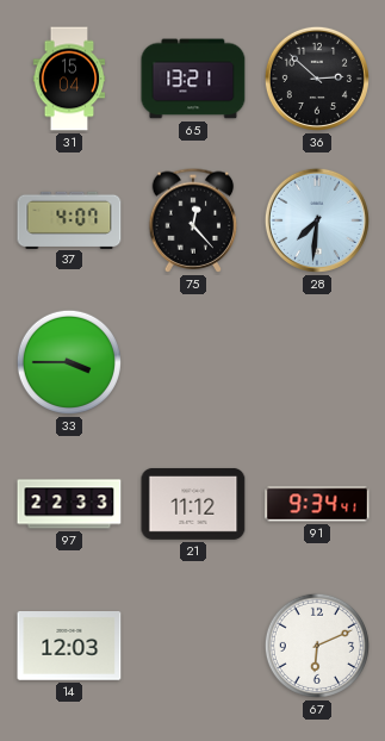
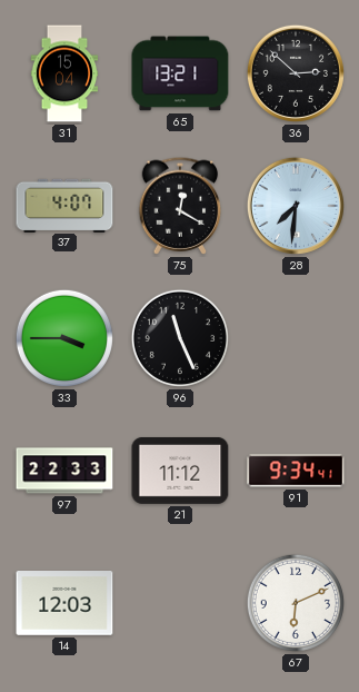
75: 12:23 -> 12:20
96: none -> 11:26
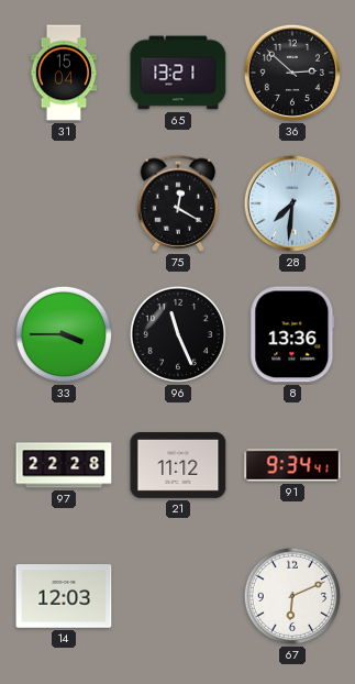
37: 4:07 -> none
8: none -> 13:36
97: 22:33 -> 22:28
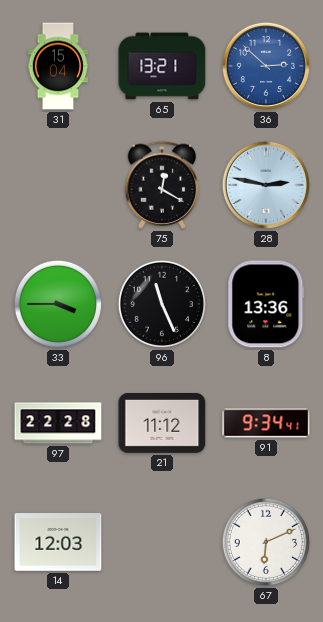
36 dial: black -> blue
28: 7:31 -> 2:47
